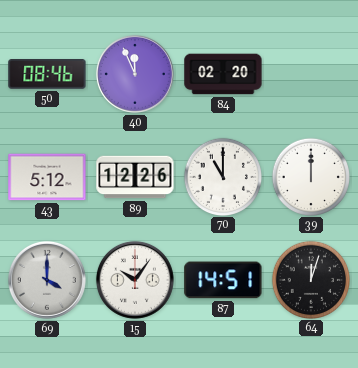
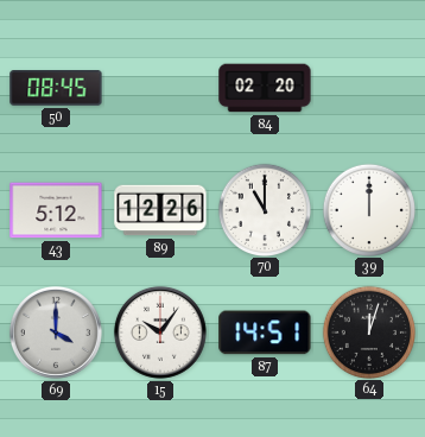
50: 08:46 -> 08:45
40: 11:56 -> none
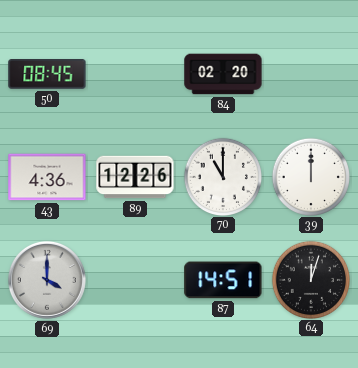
43: 5:12 -> 4:36
15: 10:06 -> none
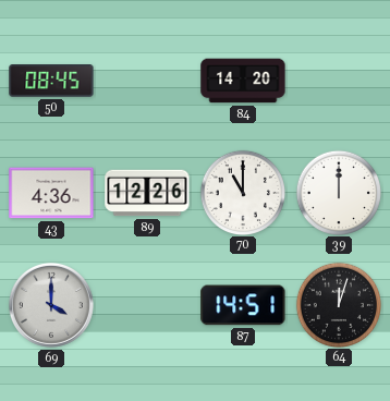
84: 02:20 -> 14:20
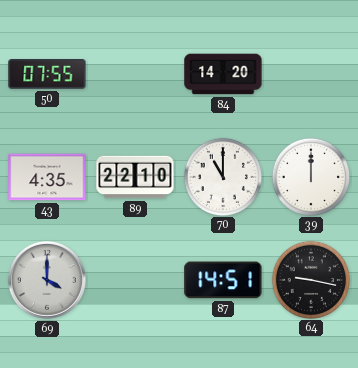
50: 08:45 -> 07:55
43: 4:36 -> 4:35
89: 12:26 -> 22:10
64: 12:03 -> 9:17
